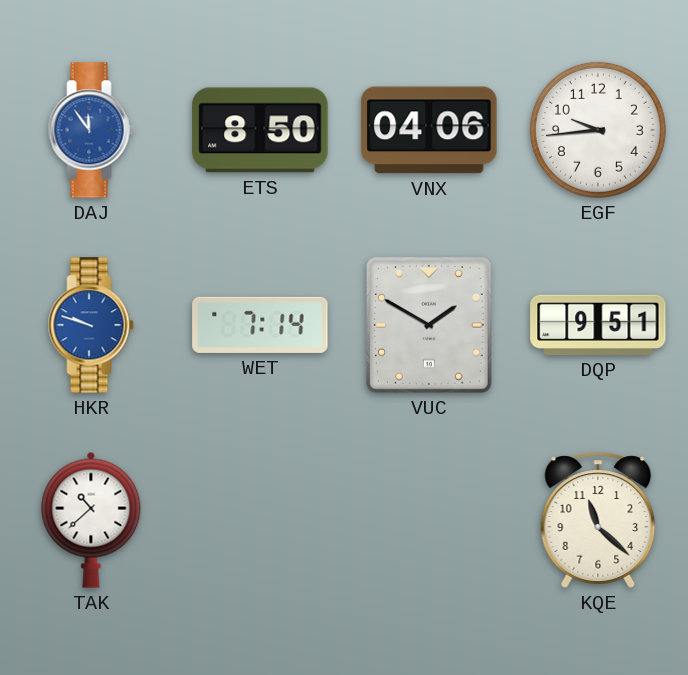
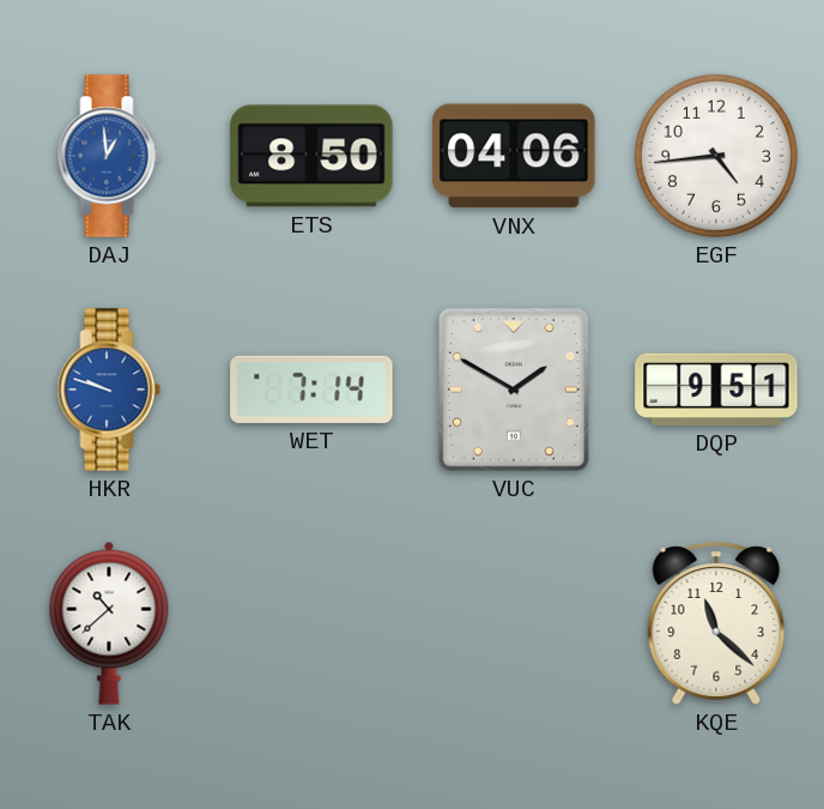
DAJ: 11:54 -> 12:59
EGF: 9:44 -> 4:44
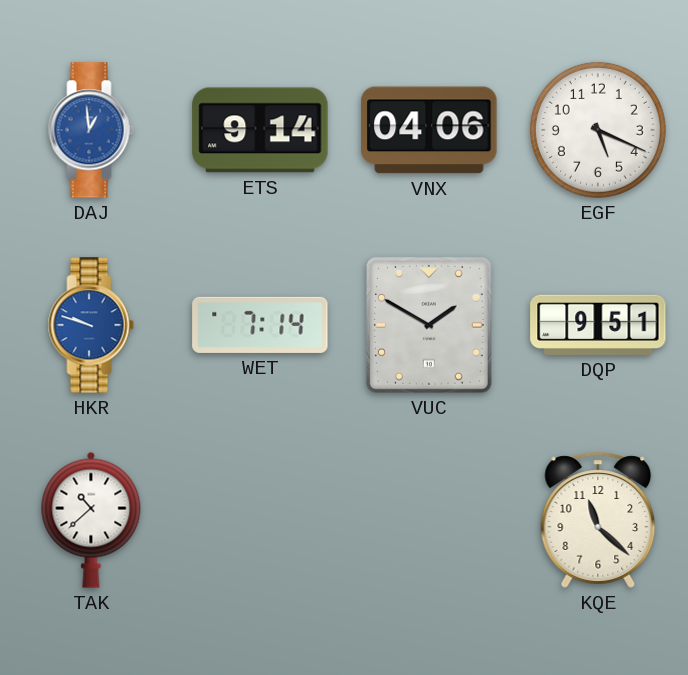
ETS: 8:50 -> 9:14
EGF: 4:44 -> 5:19
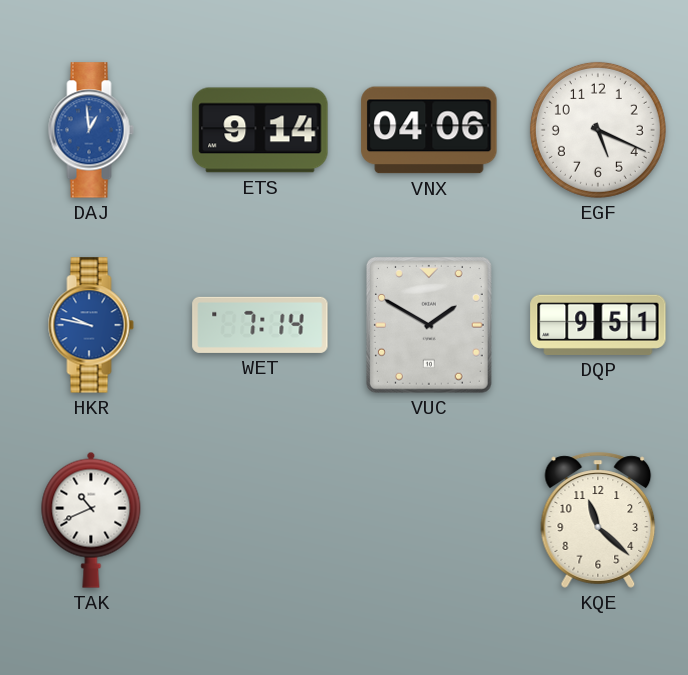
HKR: 9:48 -> 9:47
TAK: 10:38 -> 10:41
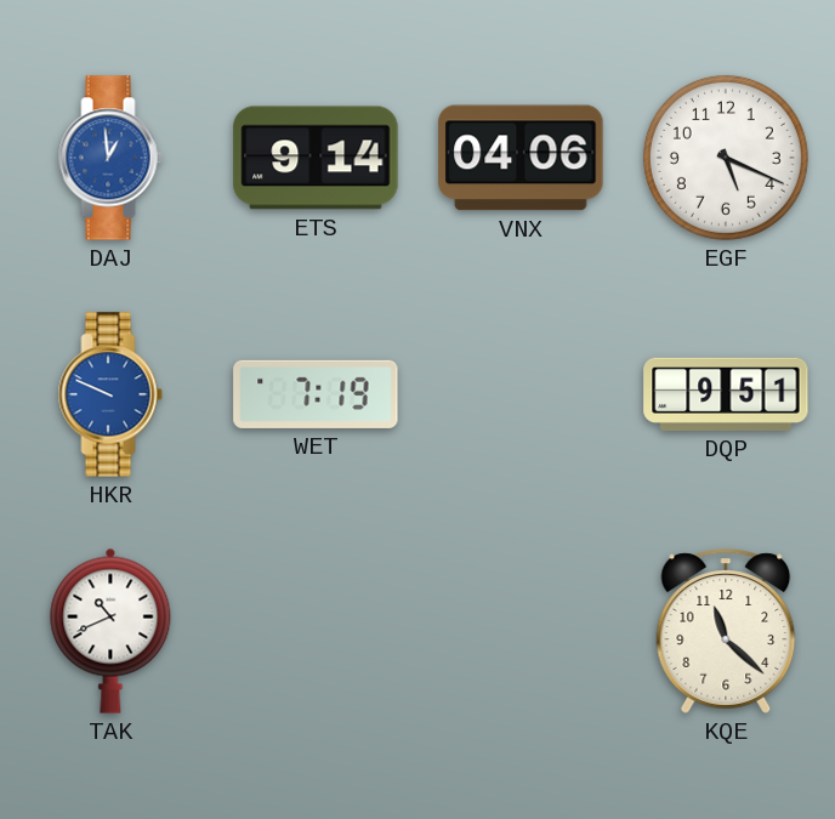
HKR: 9:47 -> 9:49
WET: 7:14 -> 7:19
VUC: 1:50 -> none
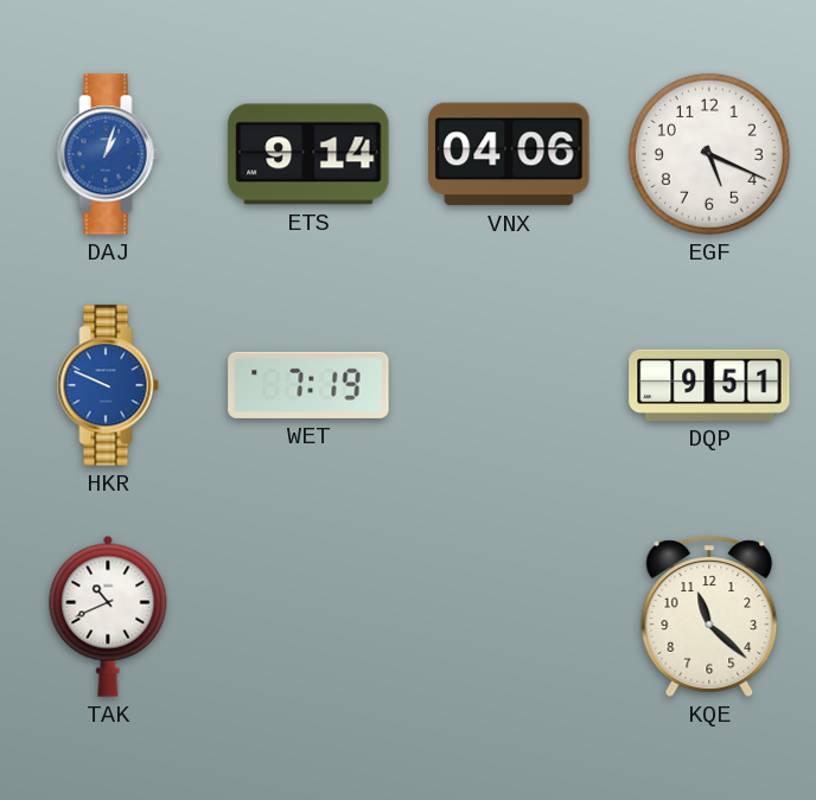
DAJ: 12:59 -> 1:03
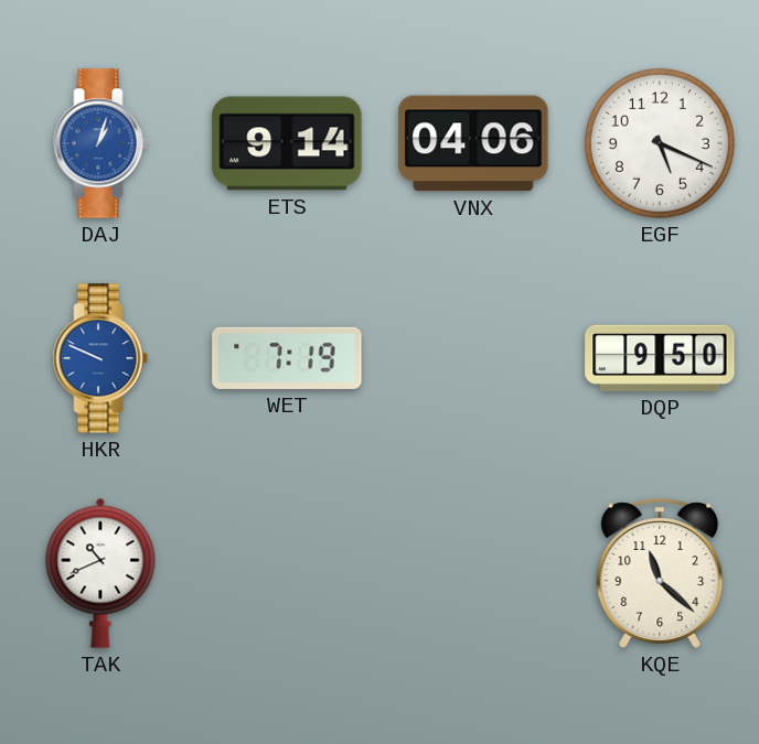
DQP: 9:51 -> 9:50
